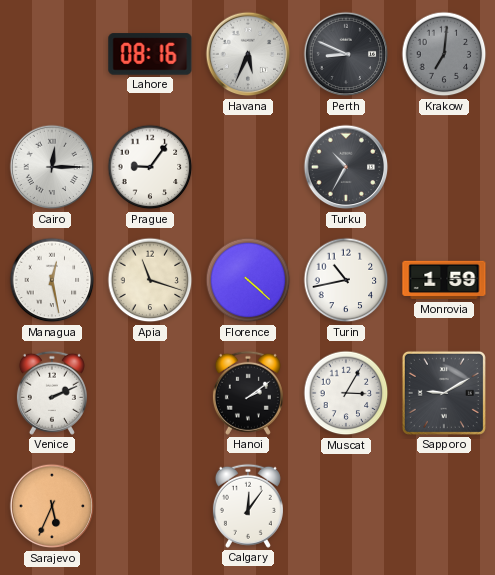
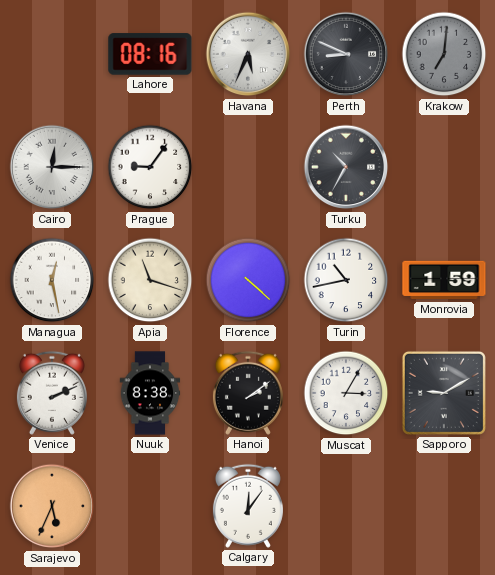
Nuuk: none -> 8:38
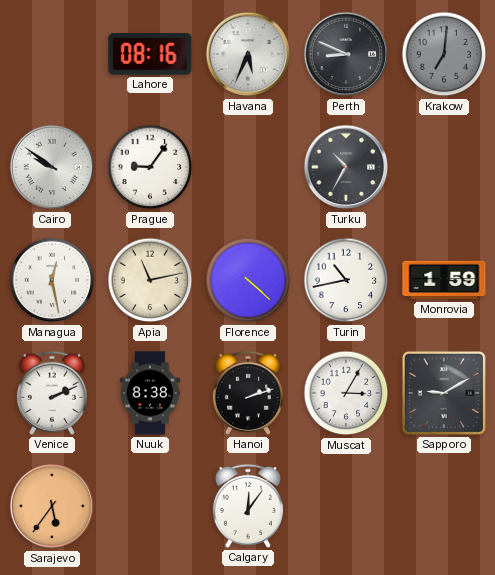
Cairo: 12:15 -> 9:51
Apia: 11:18 -> 11:13
Hanoi: 2:09 -> 2:12
Sarajevo: 5:34 -> 5:36
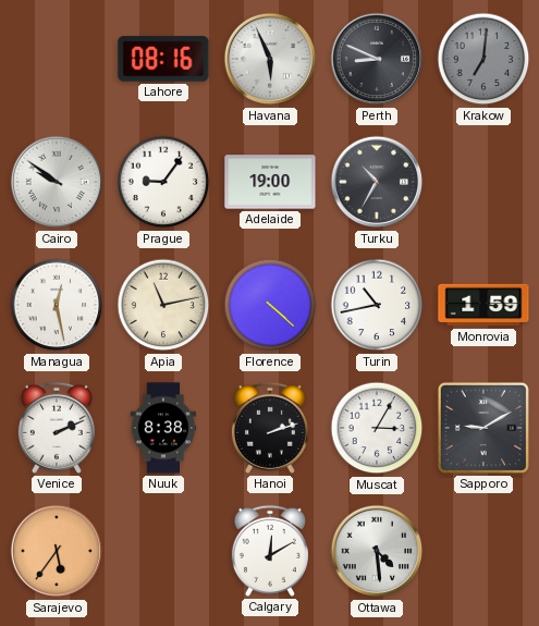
Havana: 5:34 -> 5:56
Adelaide: none -> 19:00
Calgary: 12:06 -> 12:10
Ottawa: none -> 4:29
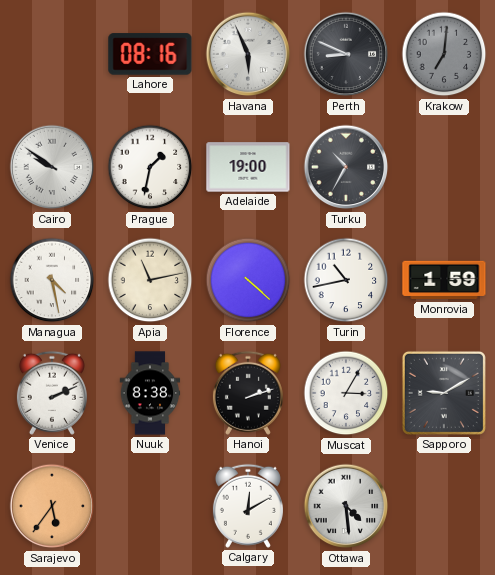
Prague: 9:06 -> 1:32
Managua: 12:28 -> 4:28
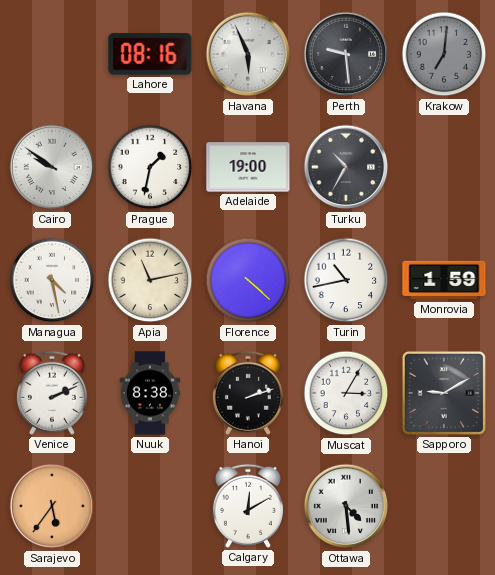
Perth: 8:49 -> 9:29
